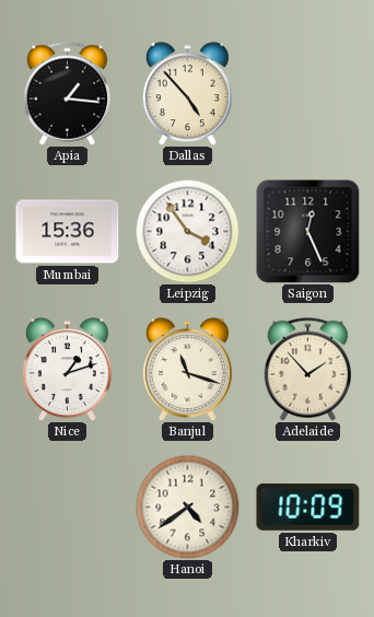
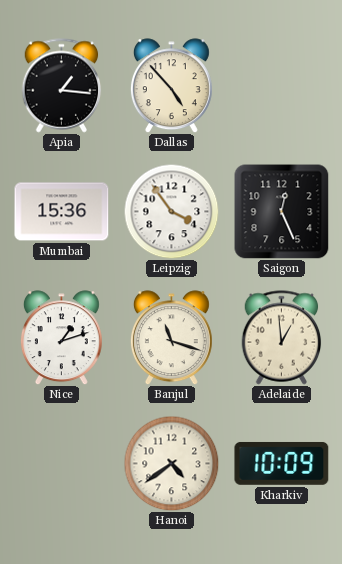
Adelaide: 1:53 -> 12:59
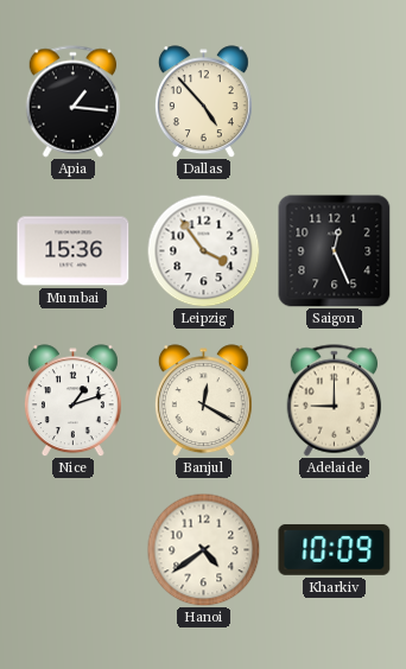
Banjul: 11:18 -> 12:20
Adelaide: 12:59 -> 9:00
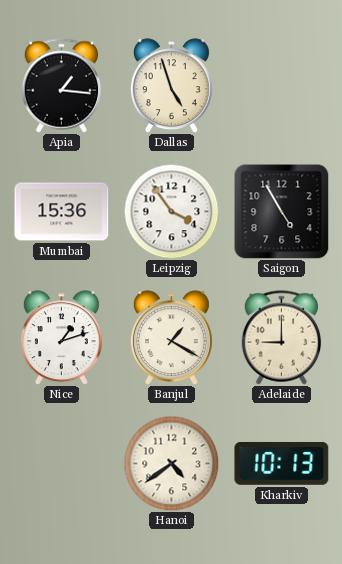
Dallas: 4:53 -> 4:57
Saigon: 12:26 -> 4:55
Banjul: 12:20 -> 1:20
Kharkiv: 10:09 -> 10:13
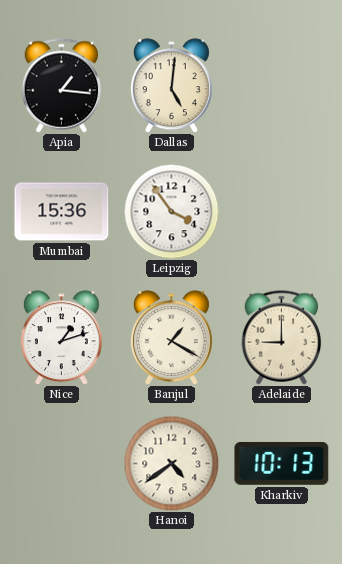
Dallas: 4:57 -> 5:01
Saigon: 4:55 -> none
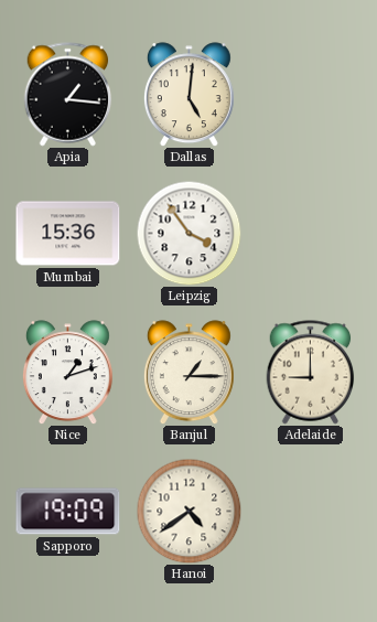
Banjul: 1:20 -> 1:15
Sapporo: none -> 19:09
Kharkiv: 10:13 -> none
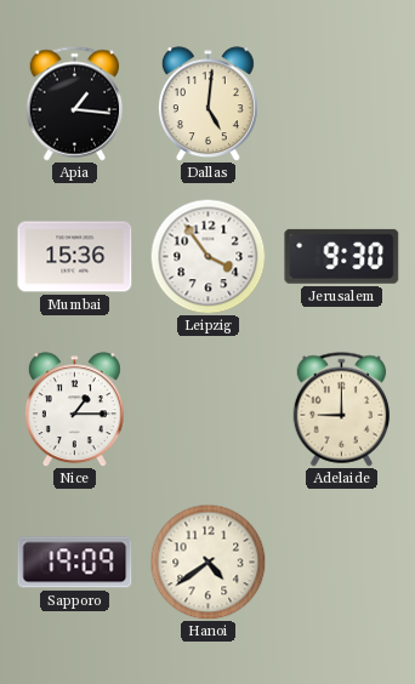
Jerusalem: none -> 9:30
Nice: 1:12 -> 1:15
Banjul: 1:15 -> none
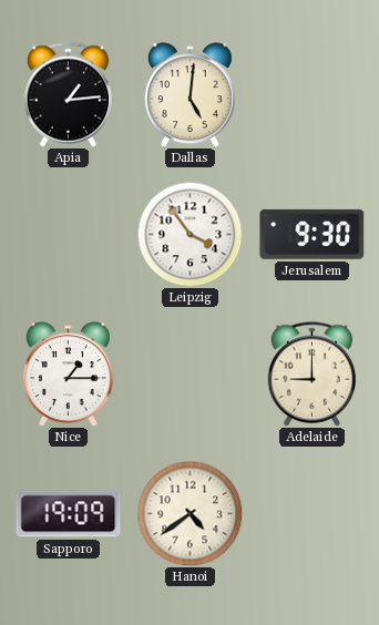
Apia: 1:16 -> 1:14
Mumbai: 15:36 -> none
